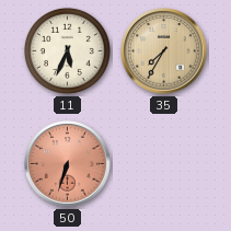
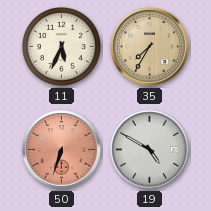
19: none -> 4:50
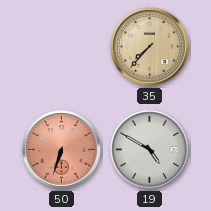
11: 5:34 -> none
35: 7:35 -> 7:37
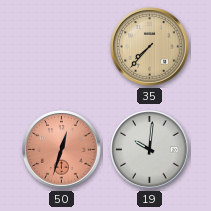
50: 6:33 -> 12:33
19: 4:50 -> 10:01
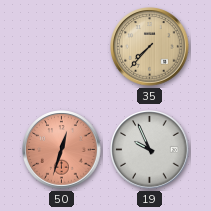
19: 10:01 -> 9:56
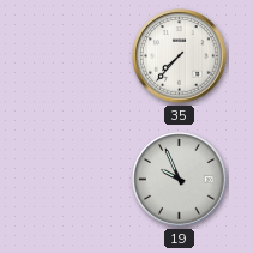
35 dial: champagne -> white
50: 12:33 -> none
